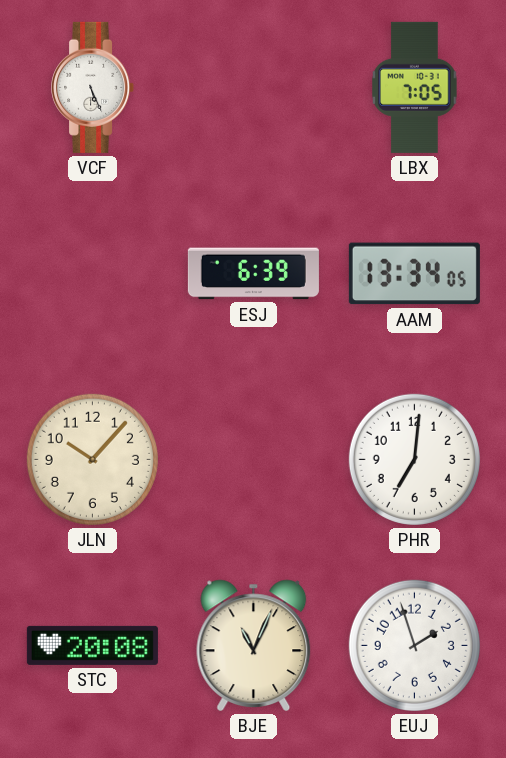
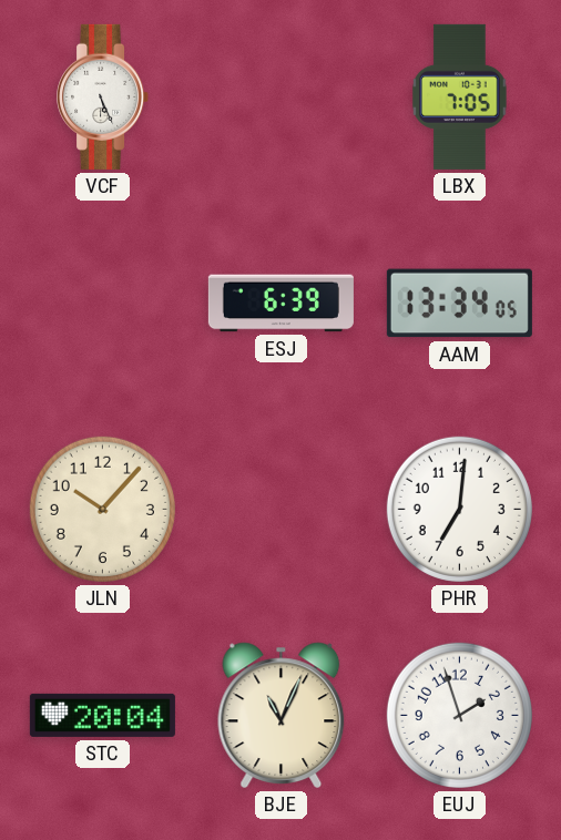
STC: 20:08 -> 20:04
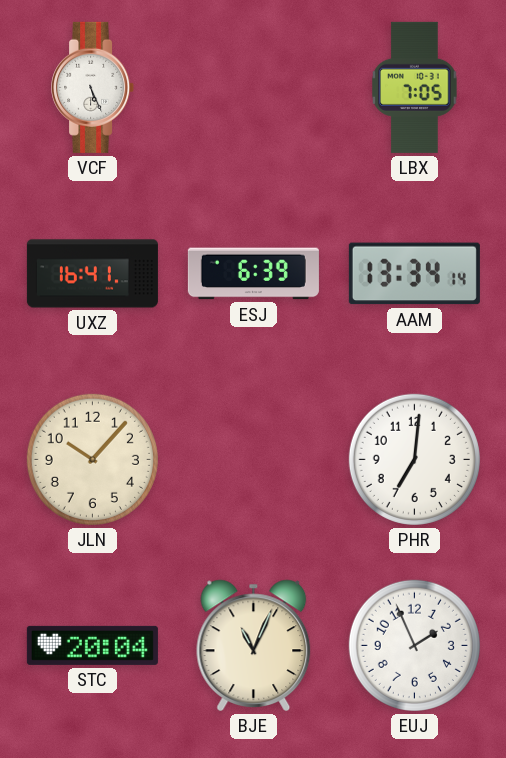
UXZ: none -> 16:41
AAM: 13:34:05 -> 13:34:14
EUJ: 1:57 -> 1:56
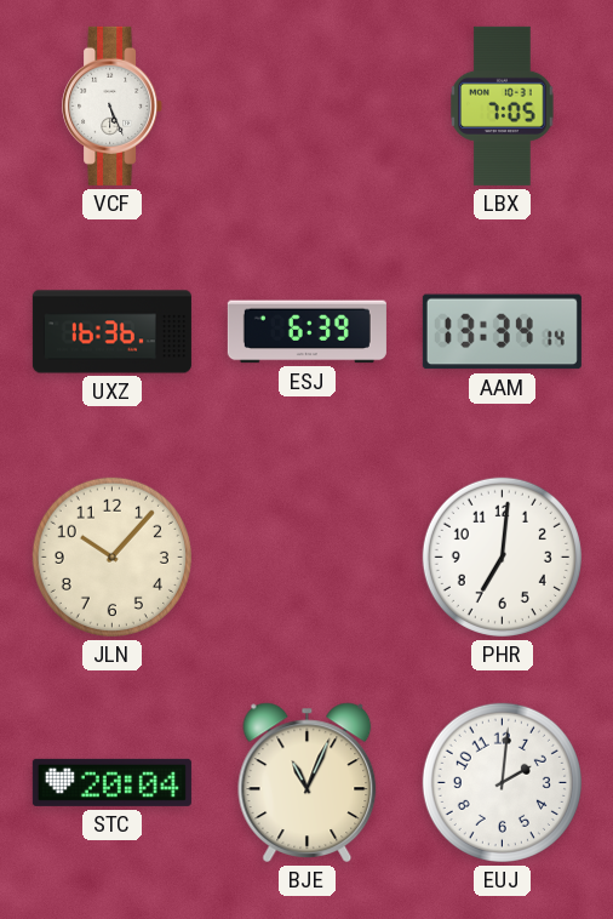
UXZ: 16:41 -> 16:36
EUJ: 1:56 -> 2:01
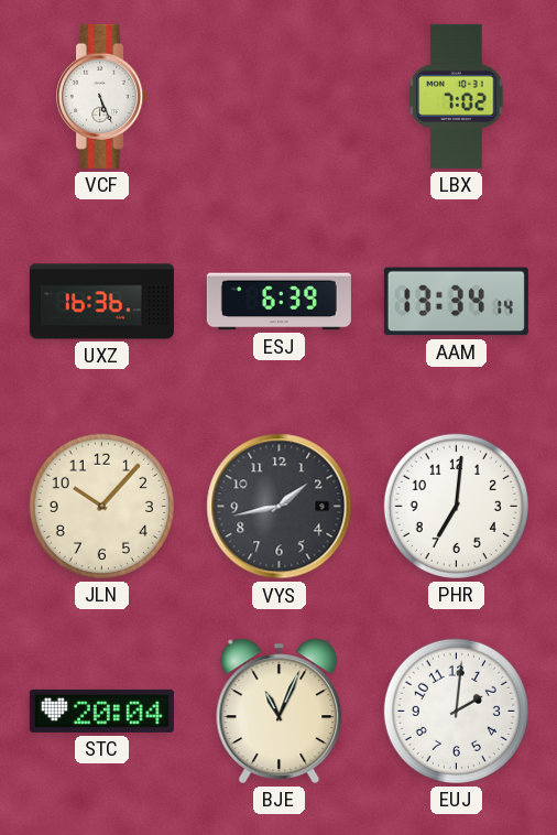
LBX: 7:05 -> 7:02
VYS: none -> 1:43
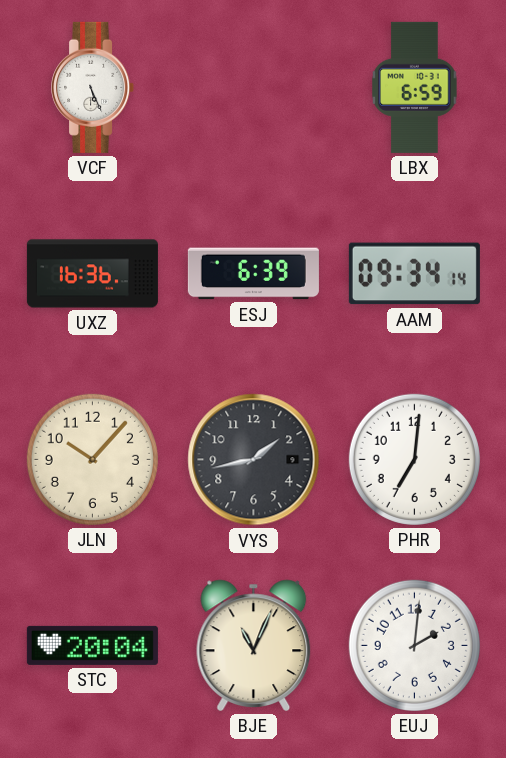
LBX: 7:02 -> 6:59
AAM: 13:34 -> 09:34
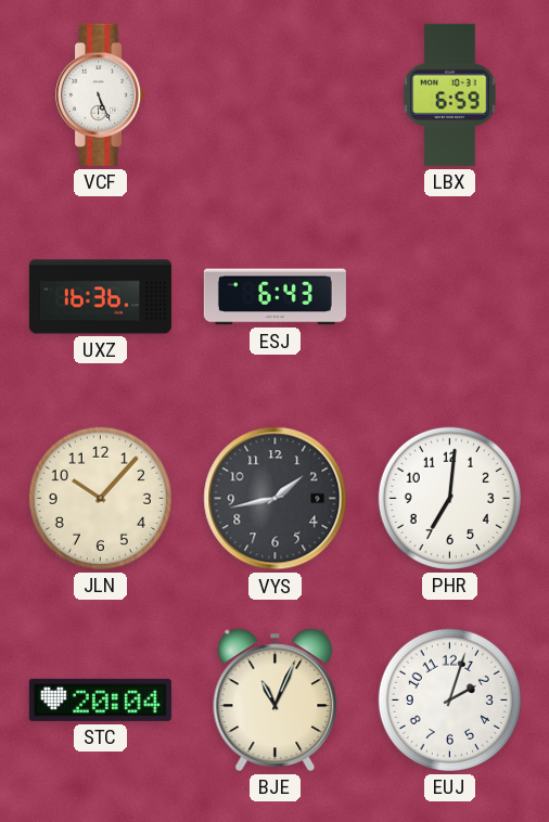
ESJ: 6:39 -> 6:43
AAM: 09:34 -> none
EUJ: 2:01 -> 2:03
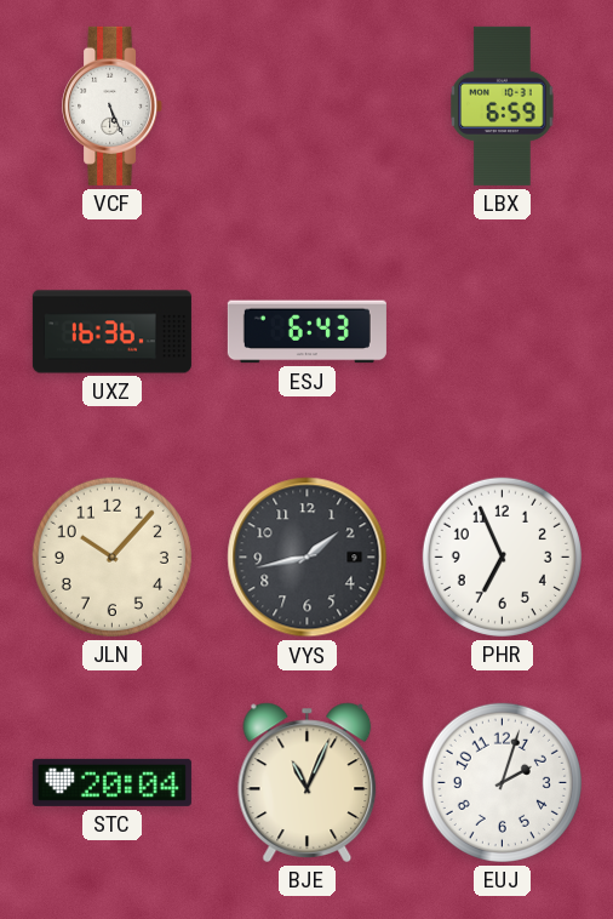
PHR: 7:01 -> 6:56
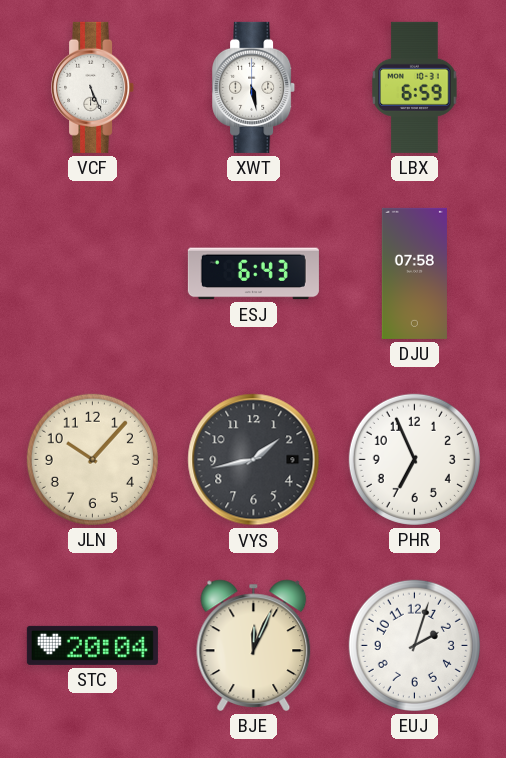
XWT: none -> 5:28
UXZ: 16:36 -> none
DJU: none -> 07:58
BJE: 11:04 -> 12:04
